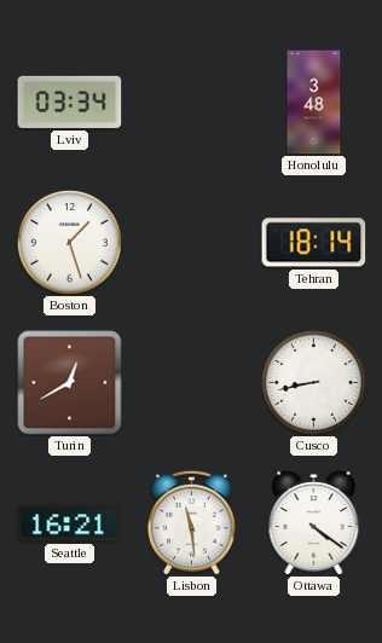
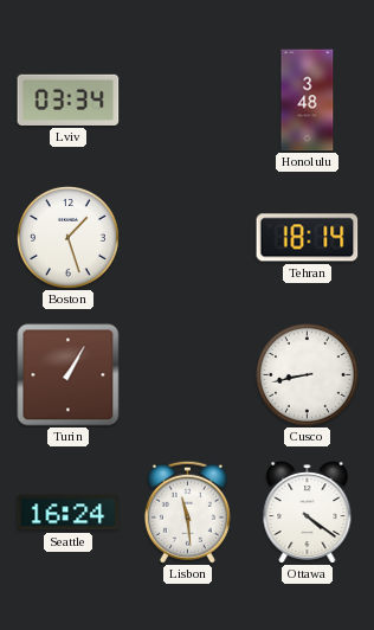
Turin: 12:40 -> 1:05
Seattle: 16:21 -> 16:24
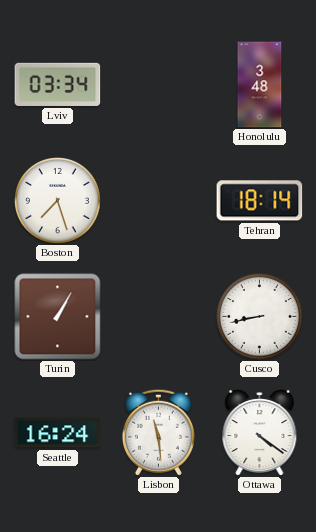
Boston: 1:27 -> 7:27
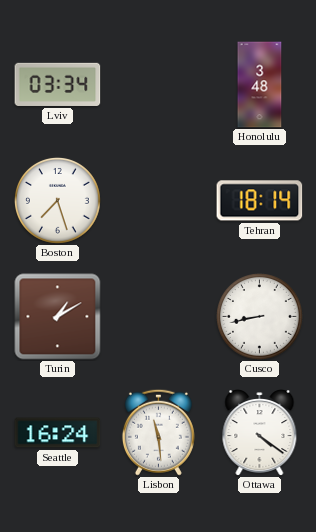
Turin: 1:05 -> 1:10
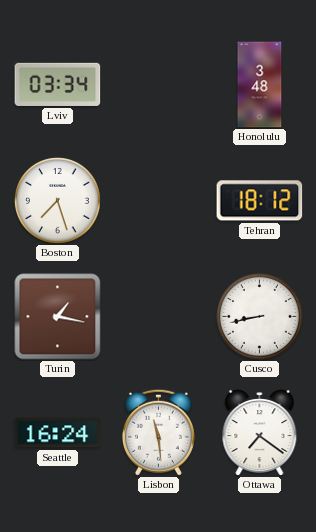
Tehran: 18:14 -> 18:12
Turin: 1:10 -> 1:17
Ottawa: 4:21 -> 7:21
